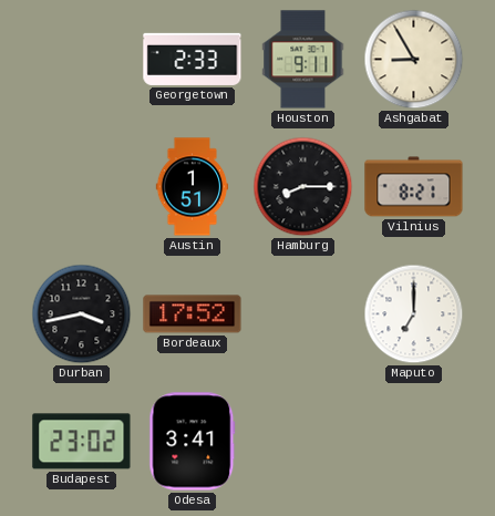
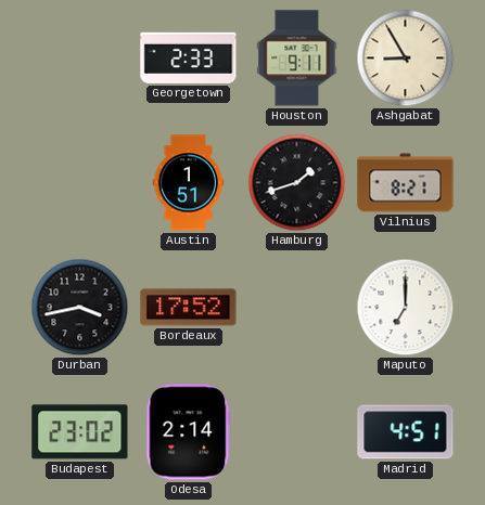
Hamburg: 8:15 -> 1:42
Odesa: 3:41 -> 2:14
Madrid: none -> 4:51
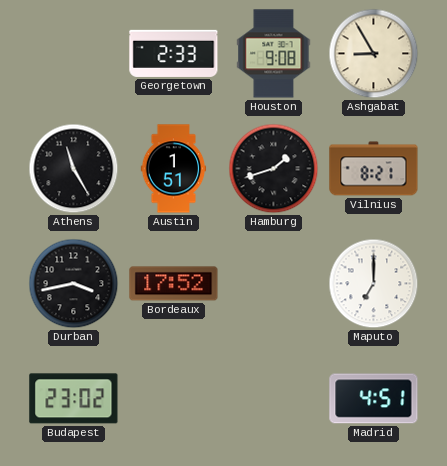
Houston: 9:11 -> 9:08
Athens: none -> 11:25
Odesa: 2:14 -> none
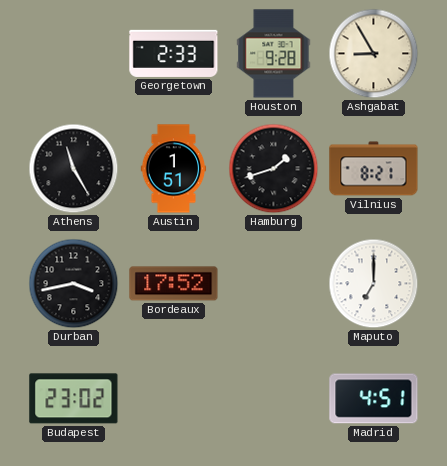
Houston: 9:08 -> 9:28
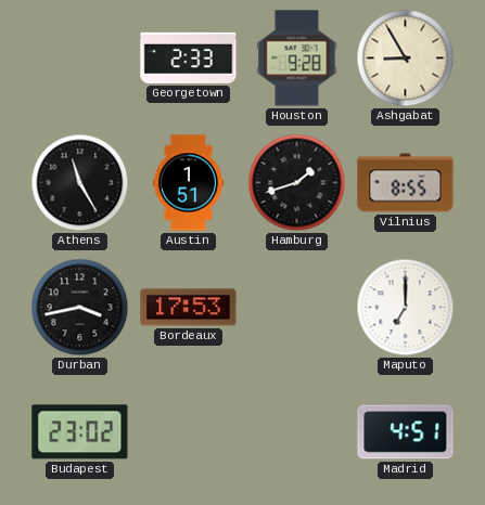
Vilnius: 8:21 -> 8:55
Bordeaux: 17:52 -> 17:53
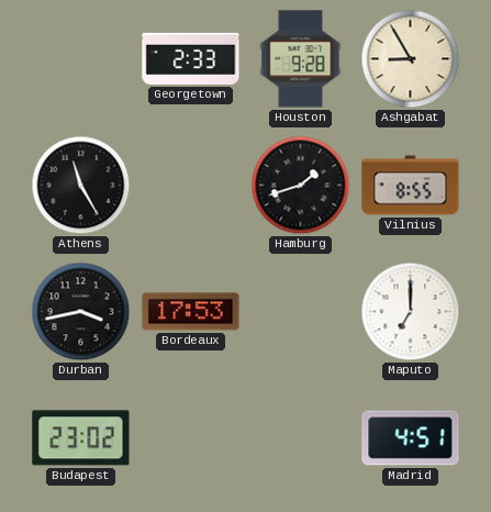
Austin: 1:51 -> none
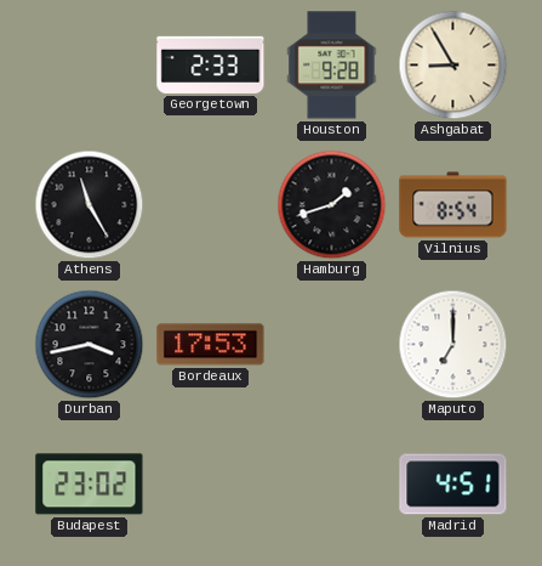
Vilnius: 8:55 -> 8:54
